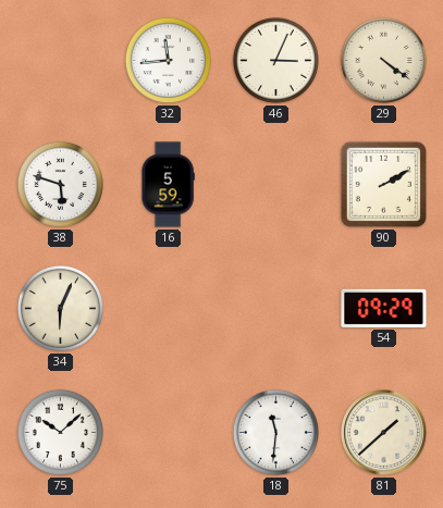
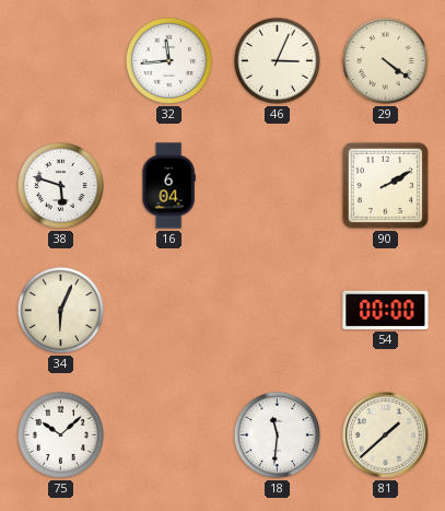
16: 5:59 -> 6:04
54: 09:29 -> 00:00
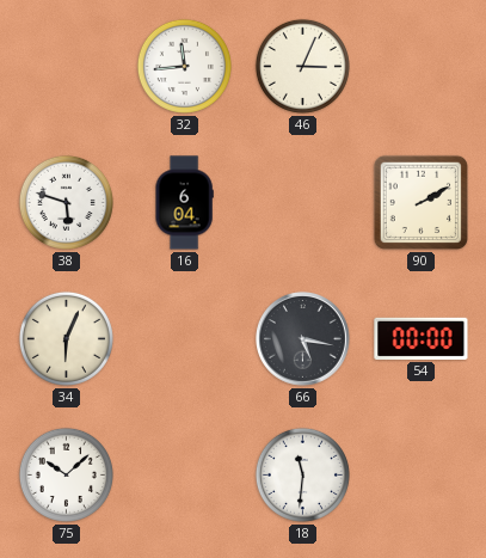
29: 4:21 -> none
66: none -> 5:17
81: 1:38 -> none
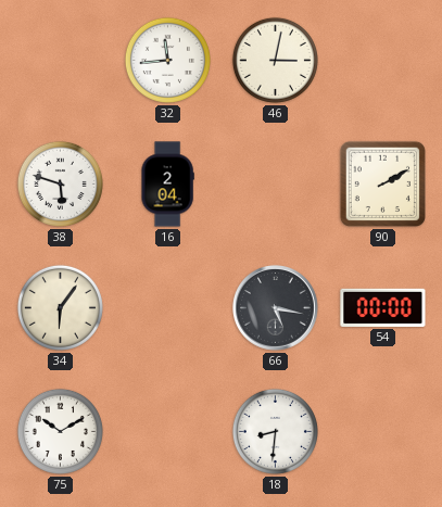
46: 3:04 -> 3:02
16: 6:04 -> 2:04
34: 6:04 -> 6:06
75: 10:08 -> 10:10
18: 11:31 -> 8:31
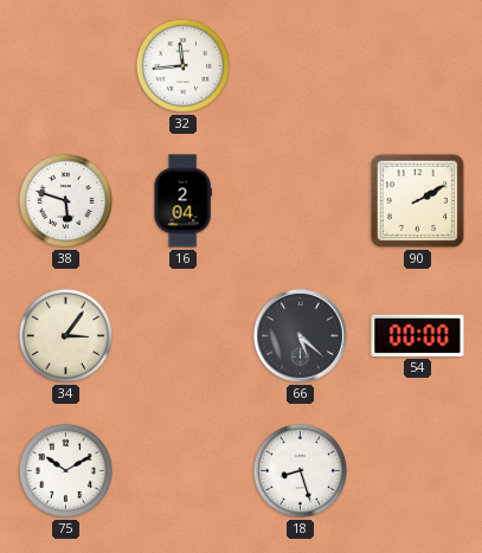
46: 3:02 -> none
34: 6:06 -> 3:06
66: 5:17 -> 5:22
18: 8:31 -> 8:27
